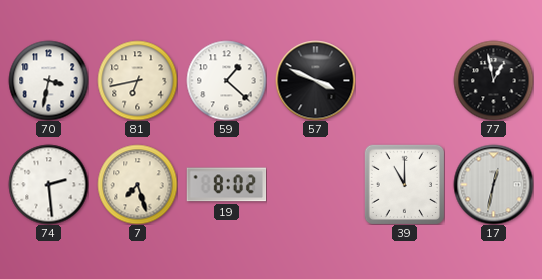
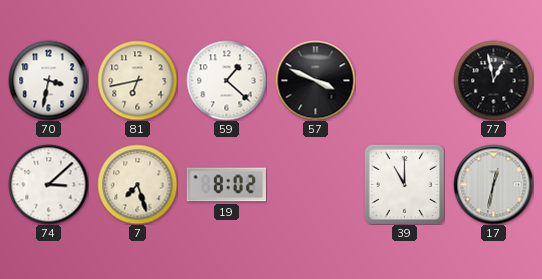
74: 2:29 -> 3:08
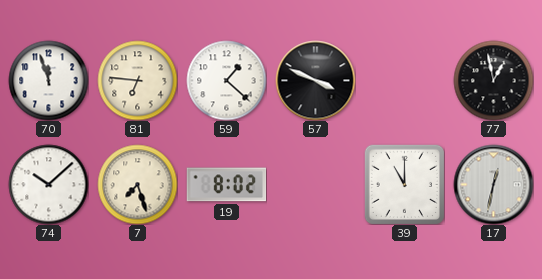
70: 3:32 -> 11:57
81: 6:43 -> 6:46
74: 3:08 -> 10:08
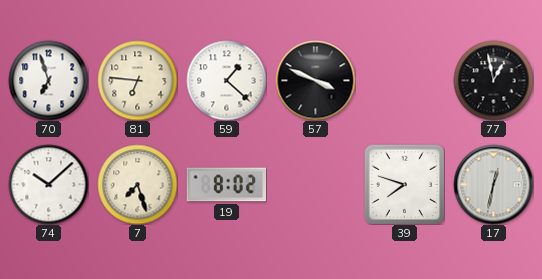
70: 11:57 -> 6:57
39: 11:00 -> 7:48
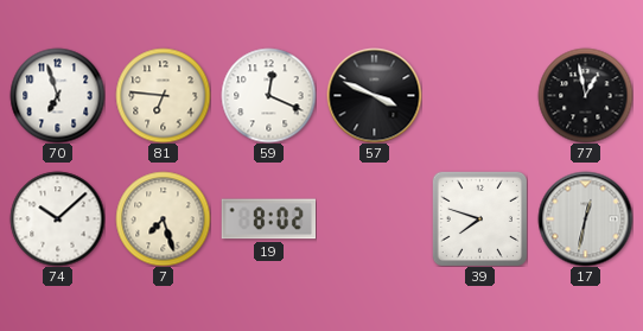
59: 1:22 -> 12:19
